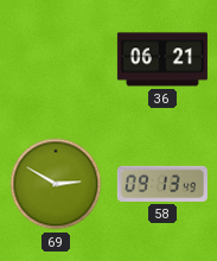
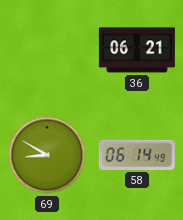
69: 2:50 -> 8:50
58: 09:13 -> 06:14
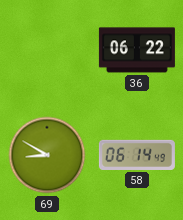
36: 06:21 -> 06:22
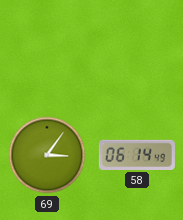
36: 06:22 -> none
69: 8:50 -> 3:06
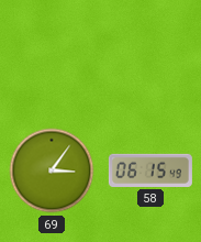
58: 06:14 -> 06:15
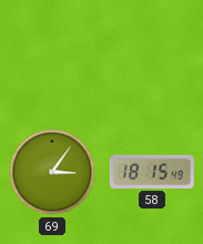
58: 06:15 -> 18:15
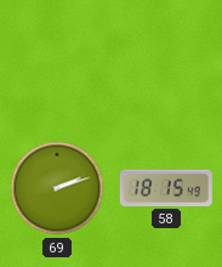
69: 3:06 -> 2:12
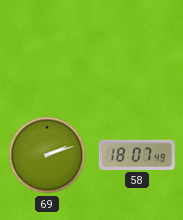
58: 18:15 -> 18:07
